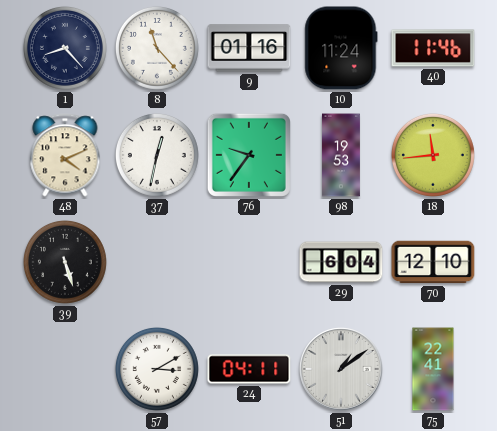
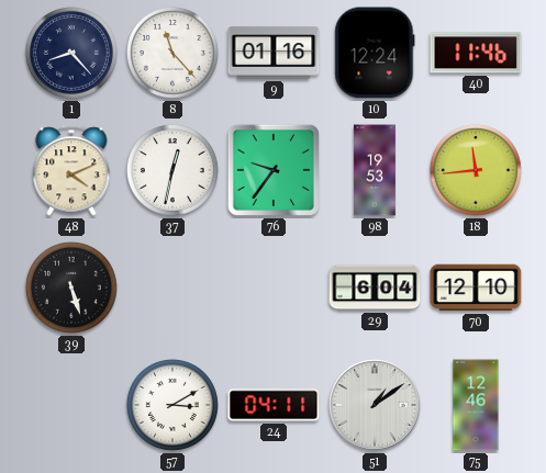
10: 11:24 -> 12:24
75: 22:41 -> 12:46
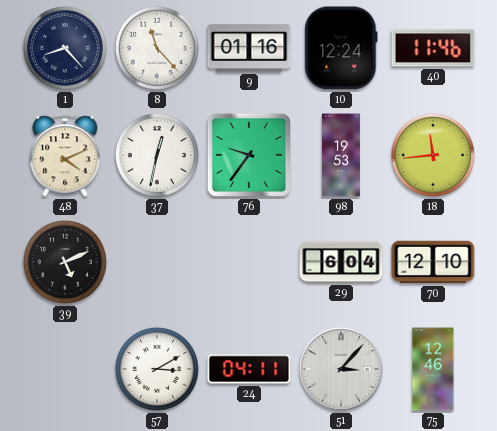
39: 5:27 -> 5:11
51: 1:09 -> 3:07
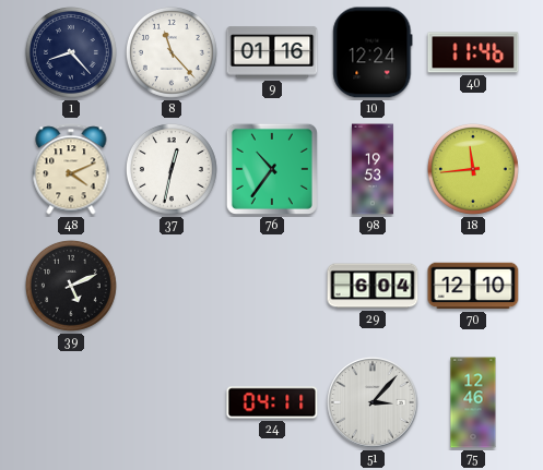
76: 9:36 -> 10:36
57: 3:10 -> none
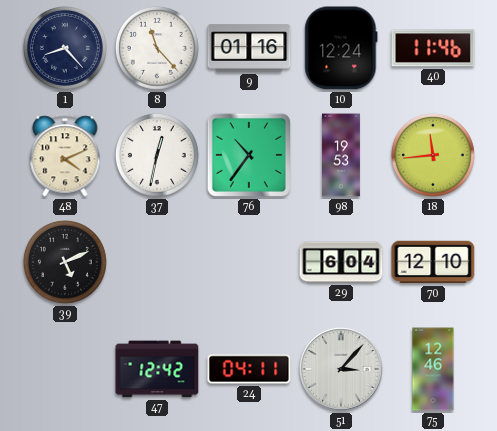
47: none -> 12:42
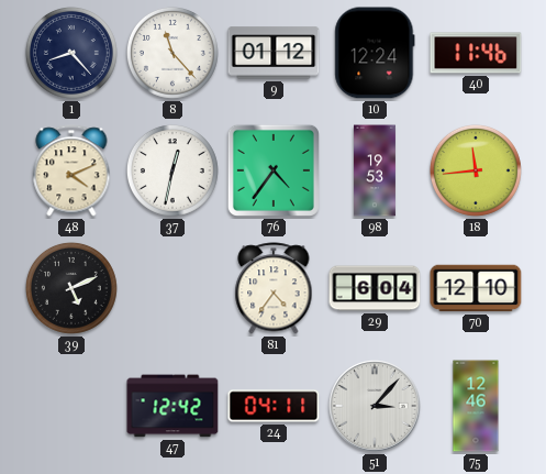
9: 01:16 -> 01:12
76: 10:36 -> 4:36
81: none -> 4:36
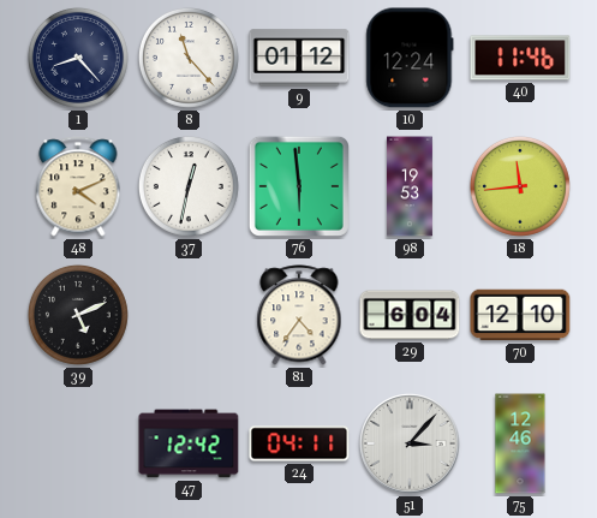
76: 4:36 -> 5:59
